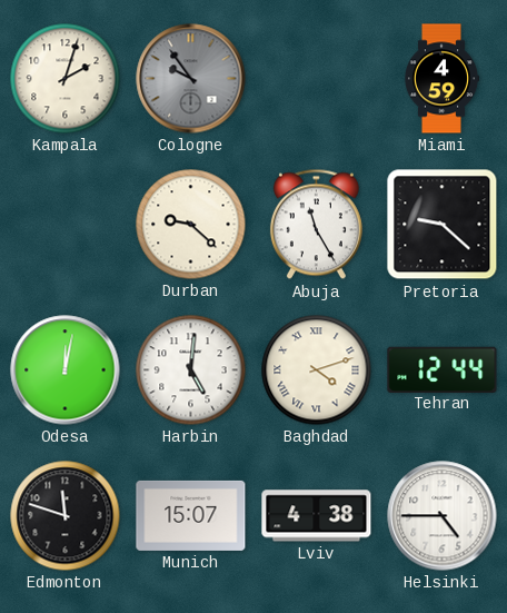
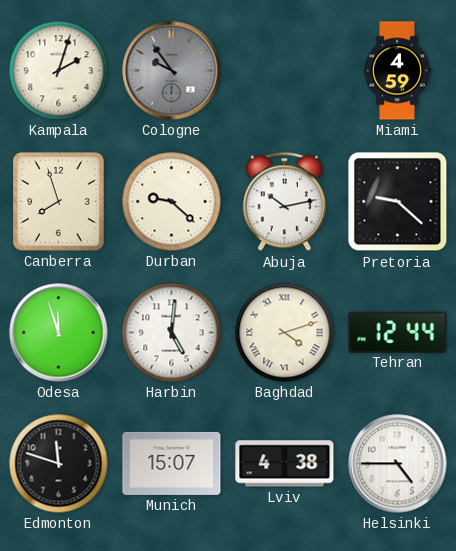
Canberra: none -> 7:57
Abuja: 11:25 -> 10:13
Odesa: 12:02 -> 11:57
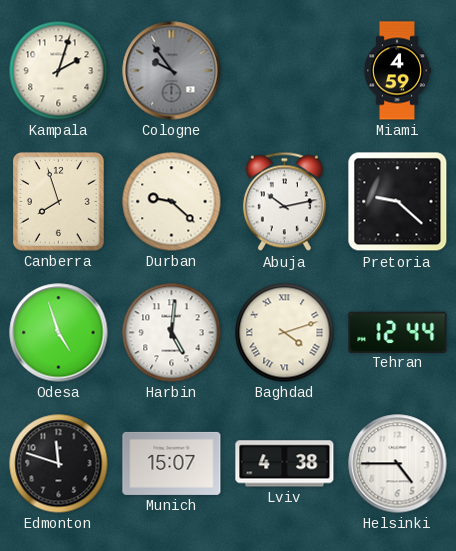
Odesa: 11:57 -> 4:57
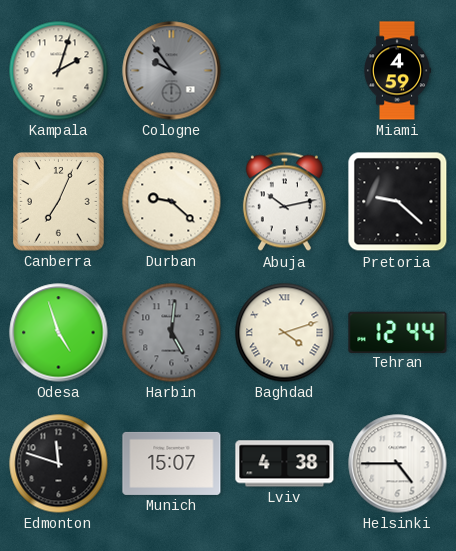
Canberra: 7:57 -> 7:04
Harbin dial: white -> grey
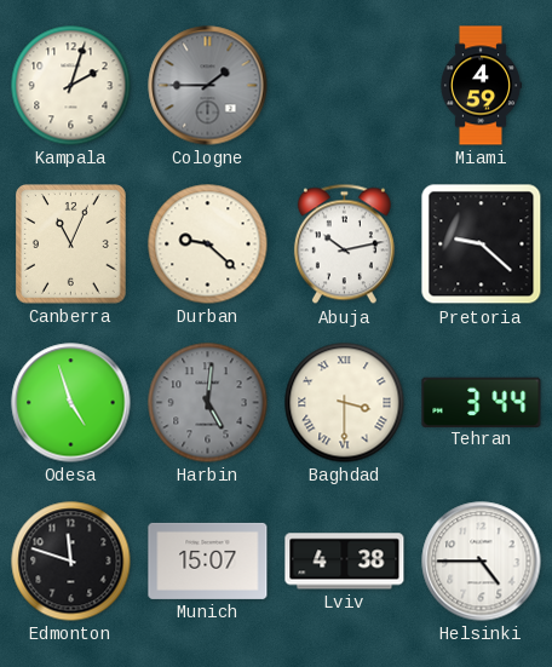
Cologne: 9:54 -> 1:45
Canberra: 7:04 -> 11:04
Baghdad: 4:12 -> 3:30
Tehran: 12:44 -> 3:44
